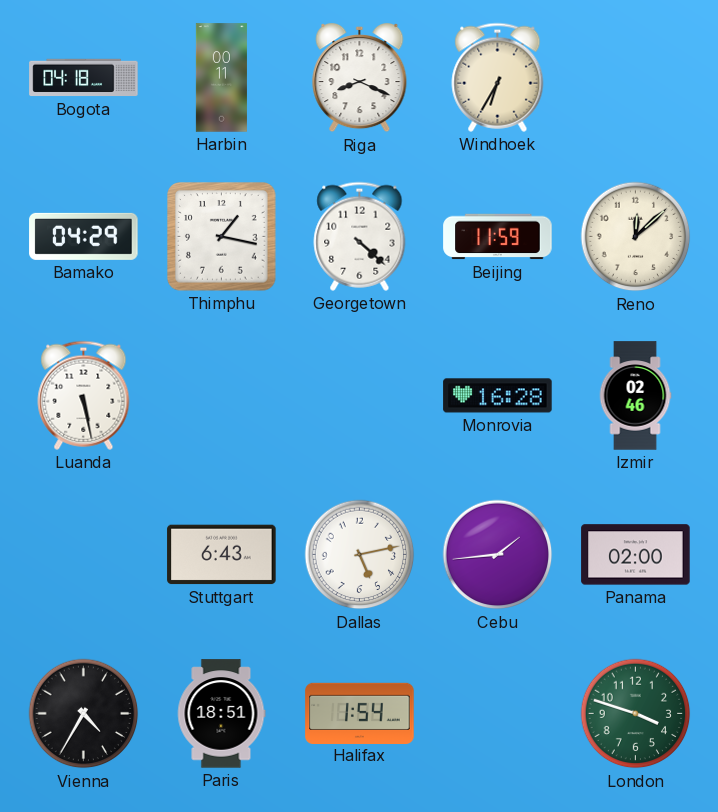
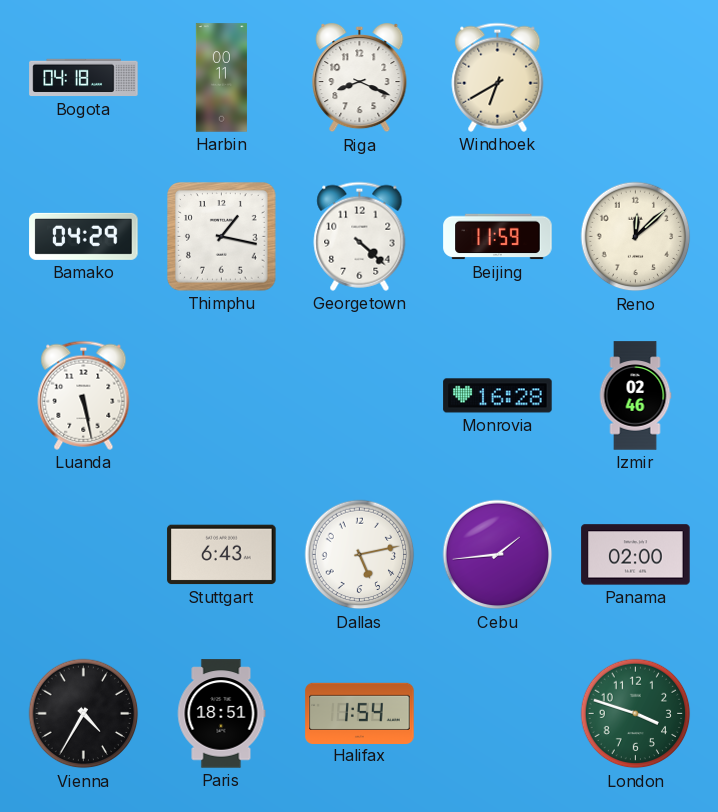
Windhoek: 6:35 -> 6:40
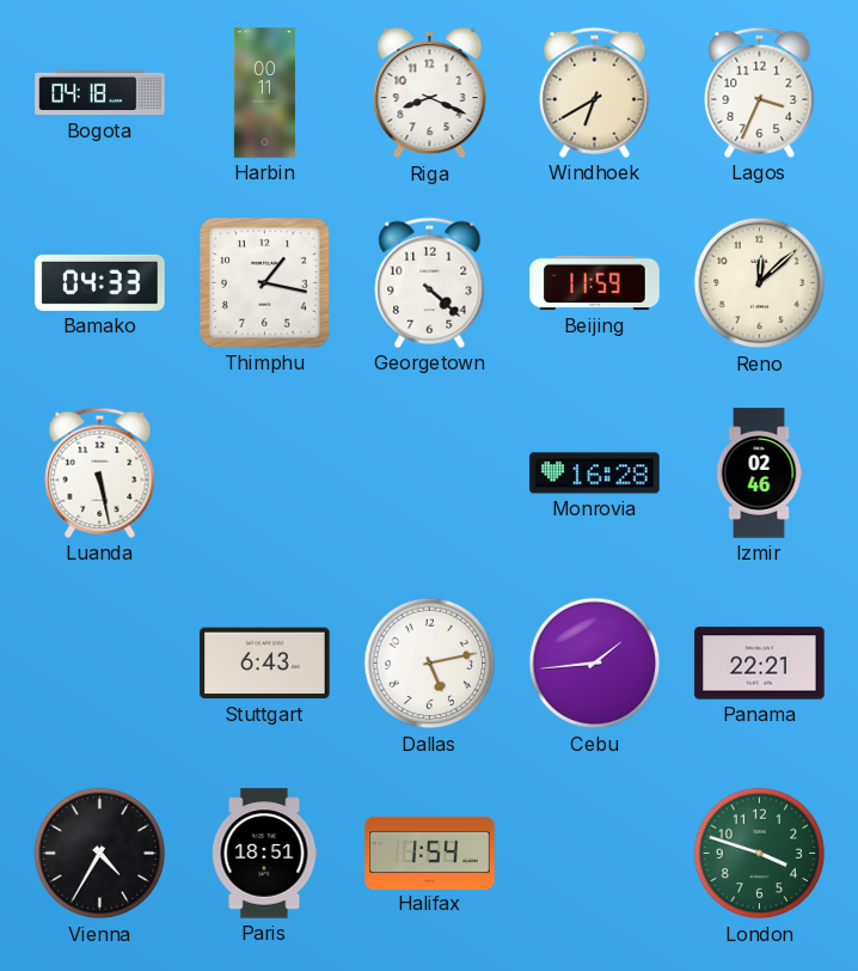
Lagos: none -> 3:34
Bamako: 04:29 -> 04:33
Panama: 02:00 -> 22:21
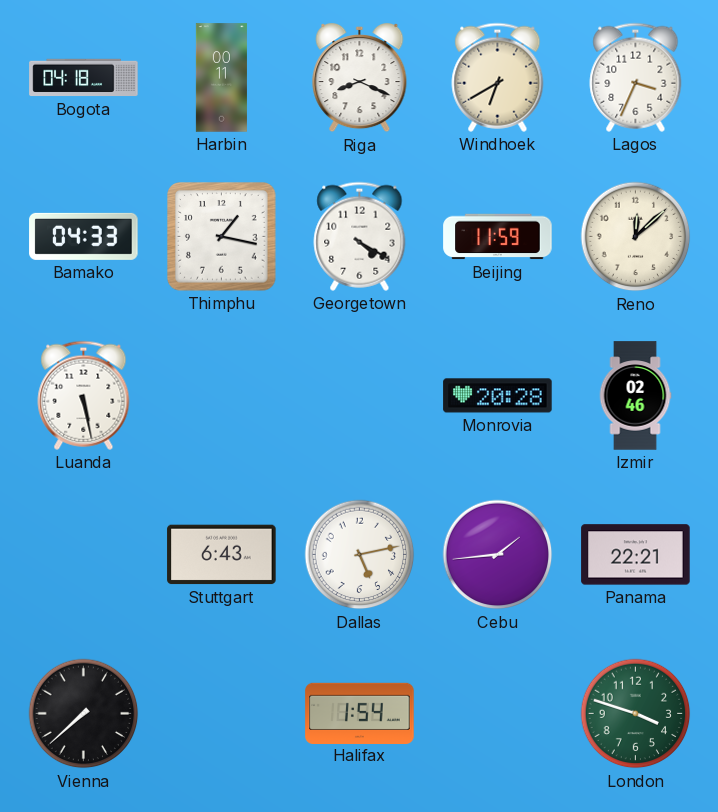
Georgetown: 4:22 -> 4:20
Monrovia: 16:28 -> 20:28
Vienna: 4:35 -> 7:38
Paris: 18:51 -> none
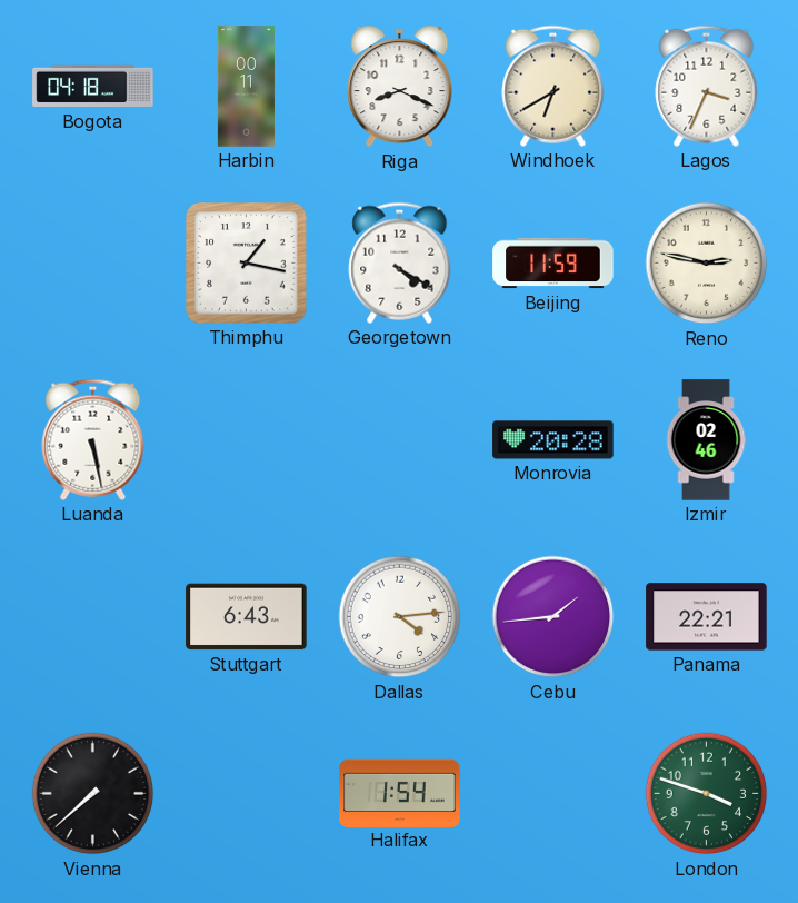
Bamako: 04:33 -> none
Reno: 12:08 -> 2:47
Dallas: 5:13 -> 4:14
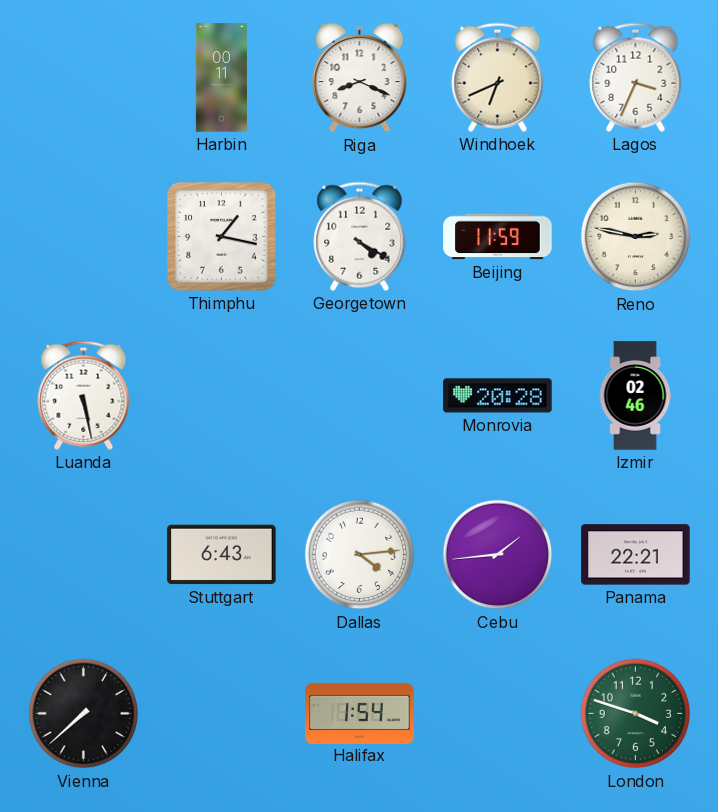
Bogota: 04:18 -> none
Windhoek: 6:40 -> 6:41
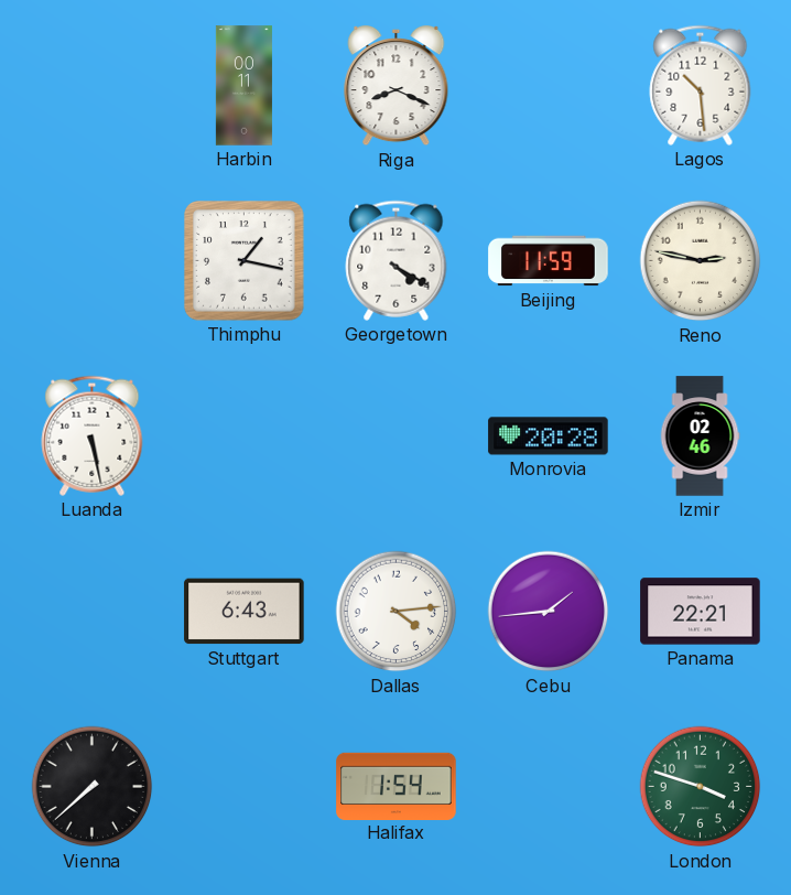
Windhoek: 6:41 -> none
Lagos: 3:34 -> 10:29
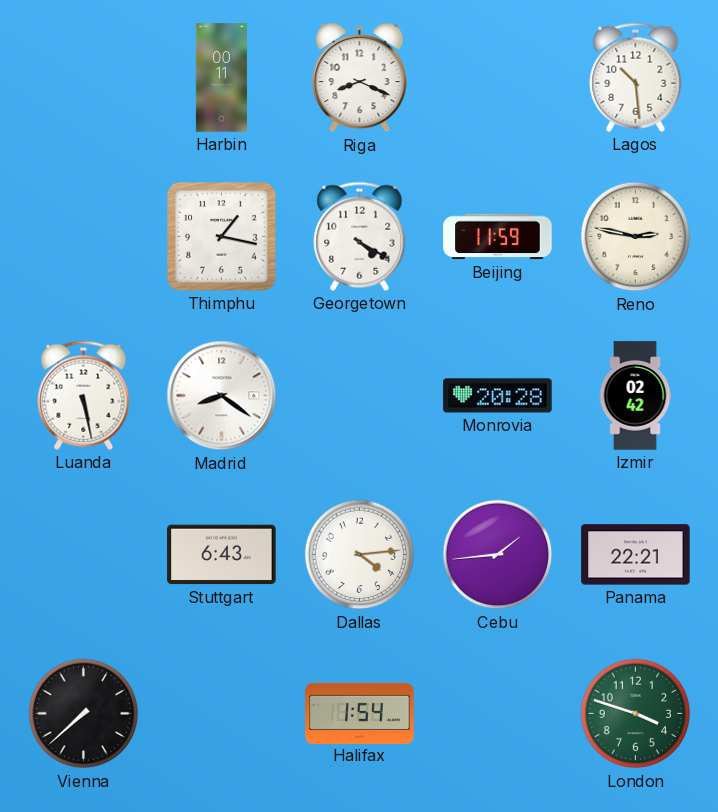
Madrid: none -> 8:21
Izmir: 02:46 -> 02:42
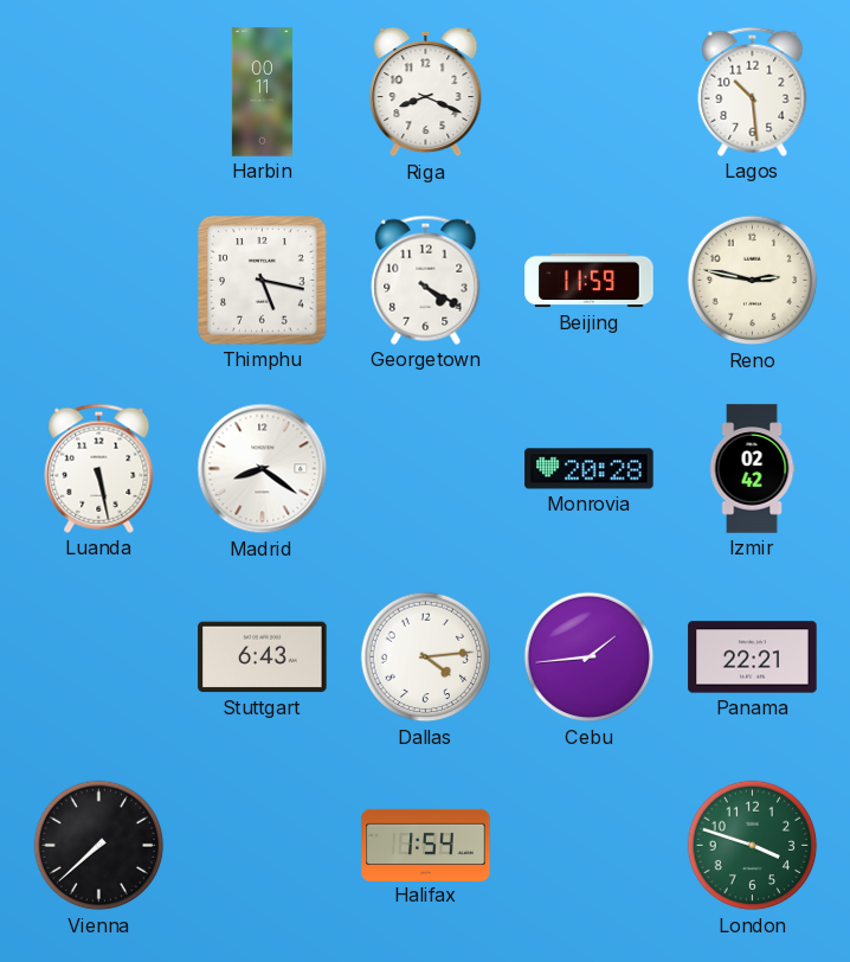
Thimphu: 1:17 -> 5:17
